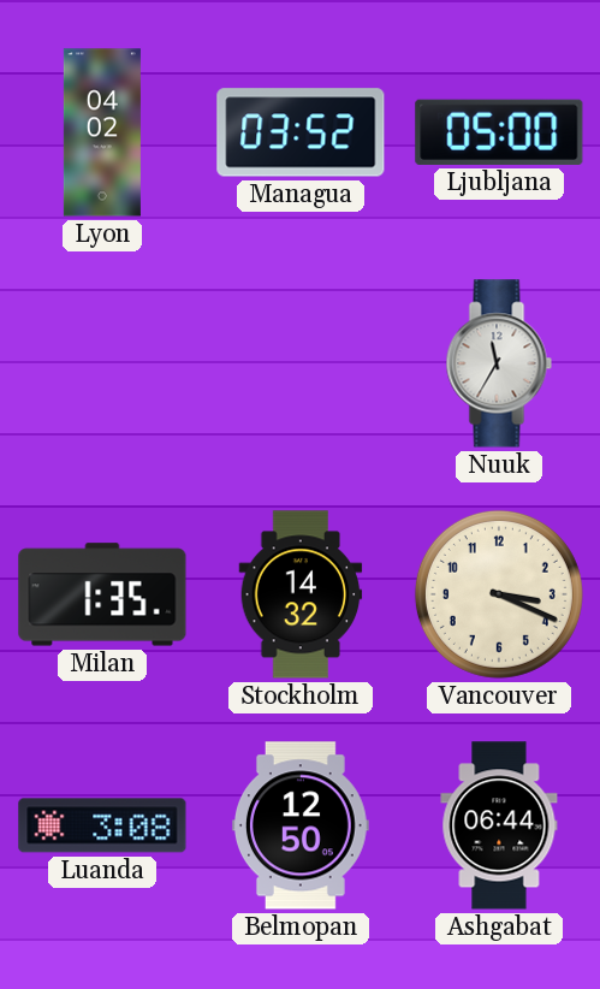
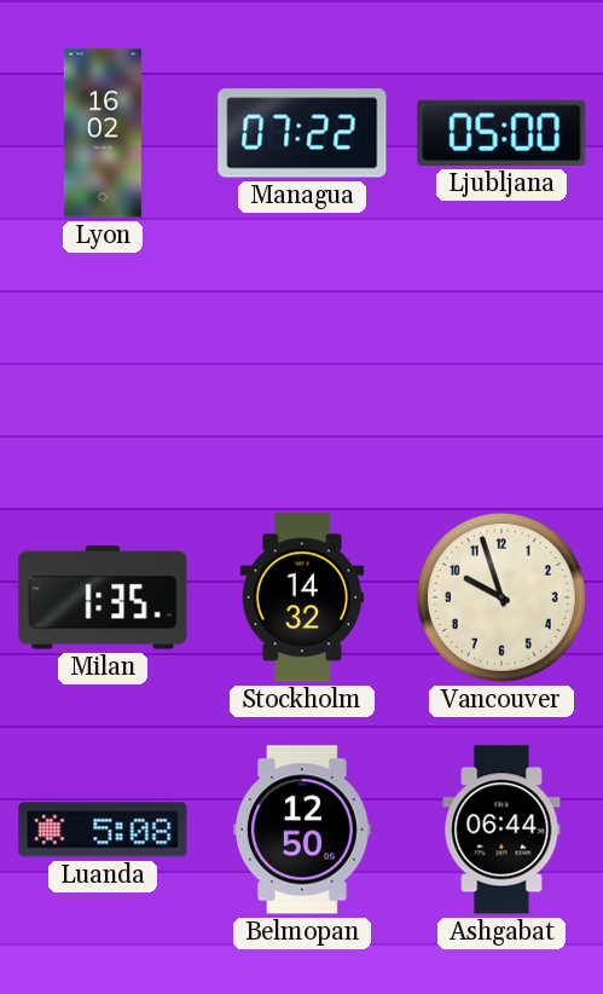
Lyon: 04:02 -> 16:02
Managua: 03:52 -> 07:22
Nuuk: 11:35 -> none
Vancouver: 3:19 -> 9:57
Luanda: 3:08 -> 5:08
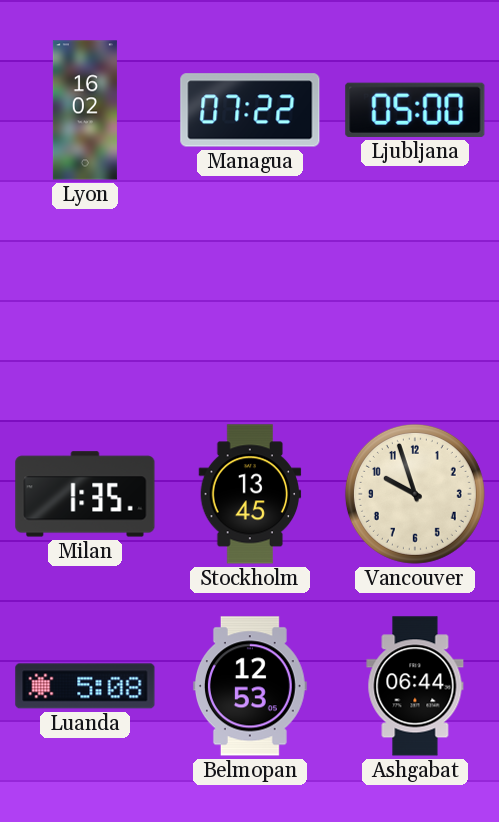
Stockholm: 14:32 -> 13:45
Belmopan: 12:50 -> 12:53
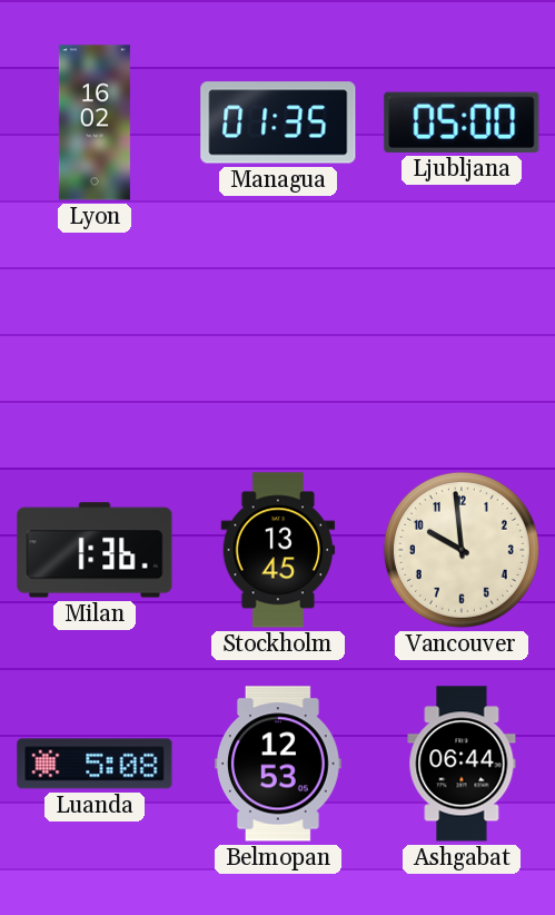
Managua: 07:22 -> 01:35
Milan: 1:35 -> 1:36
Vancouver: 9:57 -> 9:59
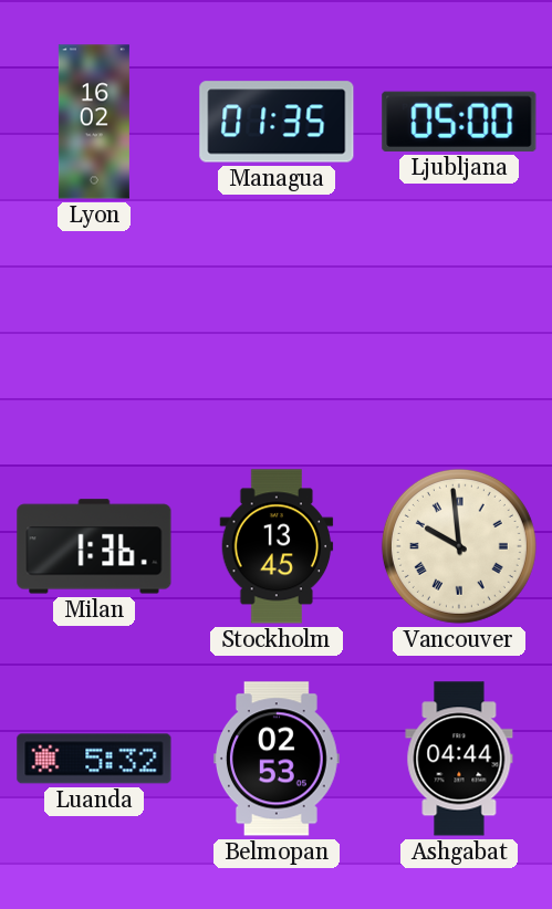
Vancouver numerals: Arabic -> Roman
Luanda: 5:08 -> 5:32
Belmopan: 12:53 -> 02:53
Ashgabat: 06:44 -> 04:44
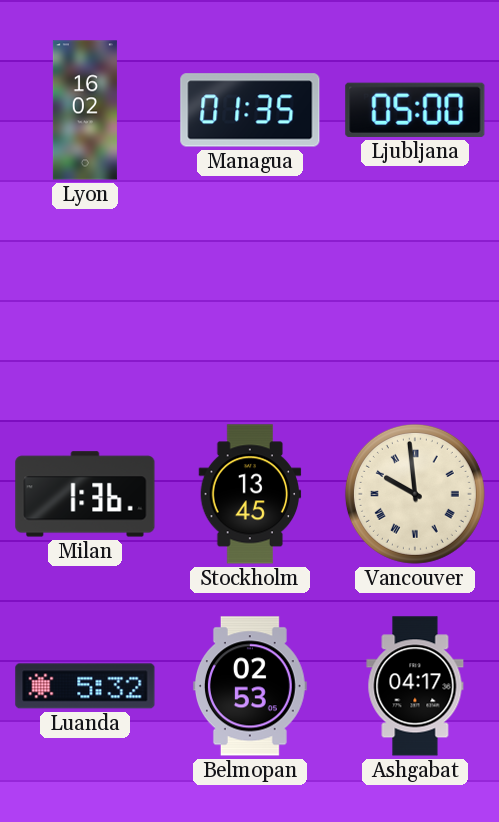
Ashgabat: 04:44 -> 04:17
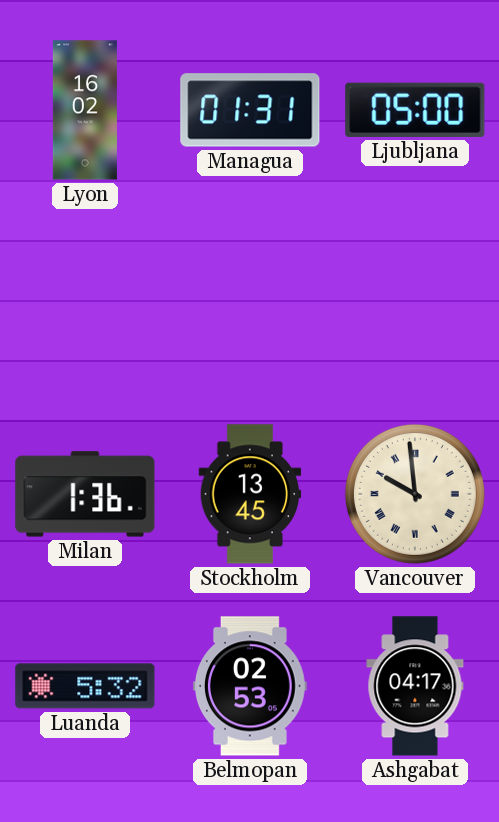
Managua: 01:35 -> 01:31
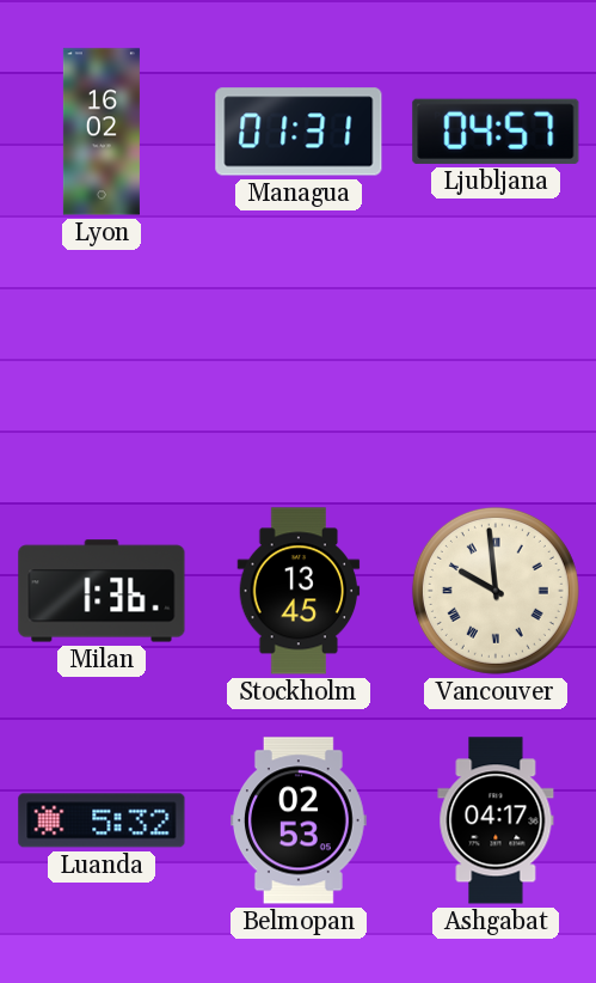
Ljubljana: 05:00 -> 04:57
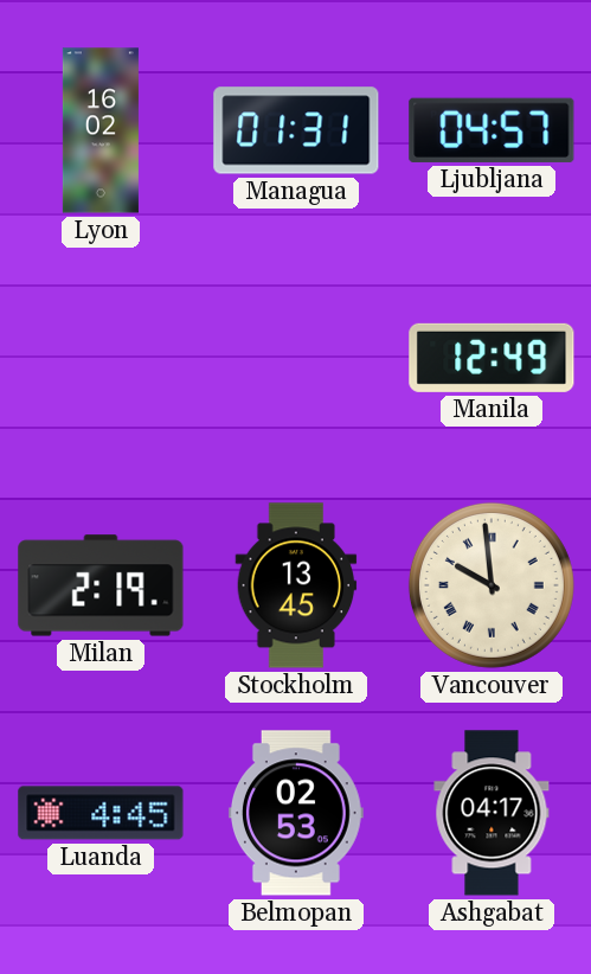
Manila: none -> 12:49
Milan: 1:36 -> 2:19
Luanda: 5:32 -> 4:45
